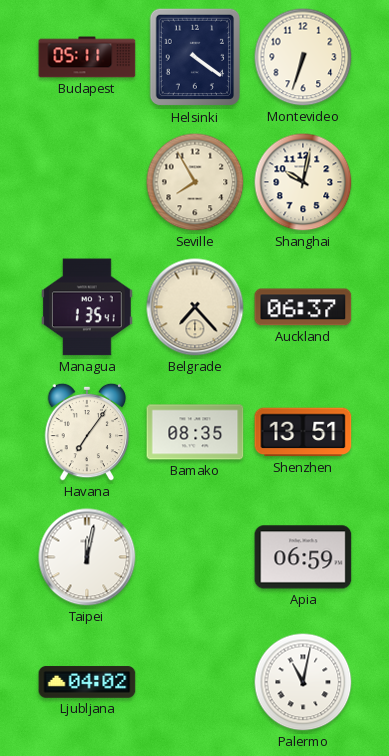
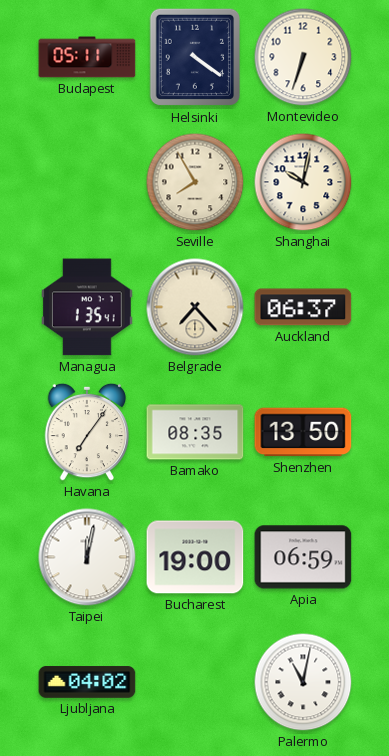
Shenzhen: 13:51 -> 13:50
Bucharest: none -> 19:00
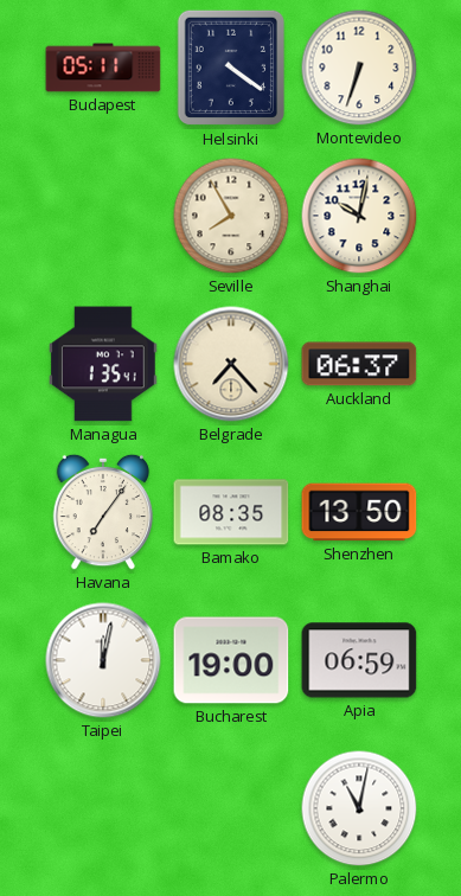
Ljubljana: 04:02 -> none
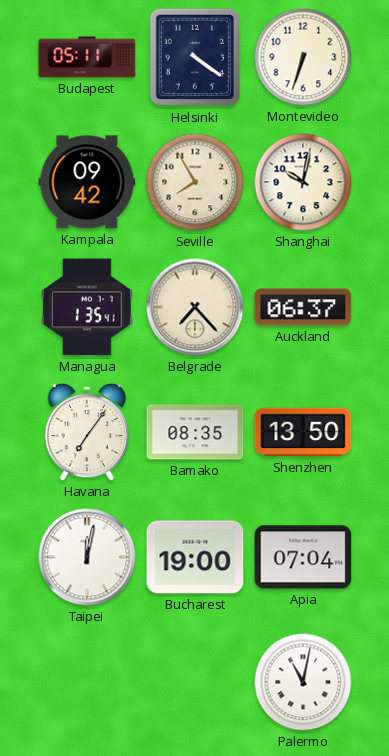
Kampala: none -> 09:42
Apia: 06:59 -> 07:04
